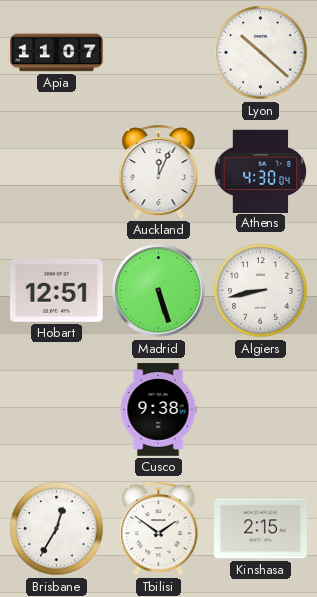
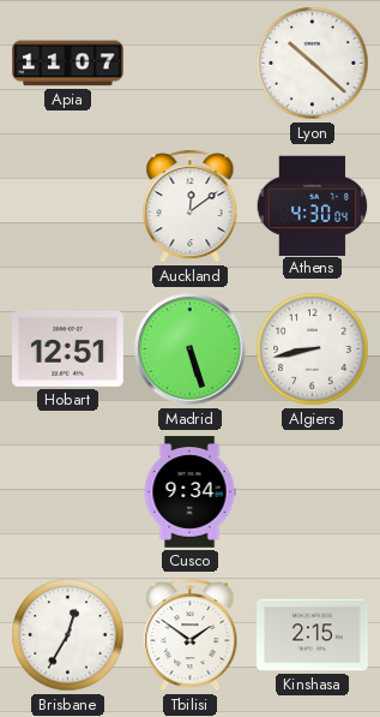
Auckland: 12:04 -> 12:09
Cusco: 9:38 -> 9:34
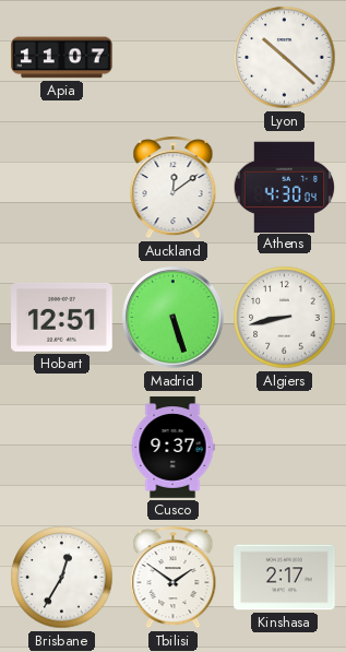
Cusco: 9:34 -> 9:37
Kinshasa: 2:15 -> 2:17
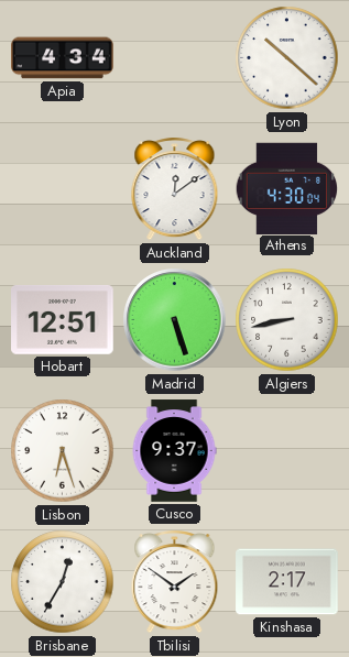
Apia: 11:07 -> 4:34
Lisbon: none -> 6:27
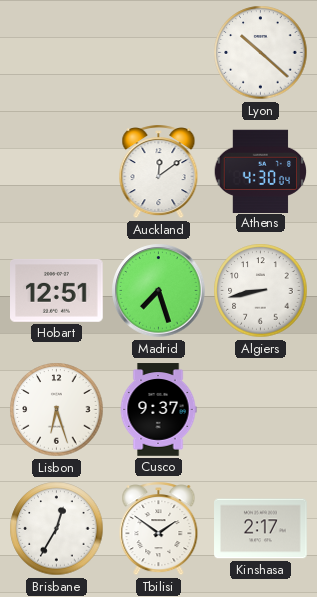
Apia: 4:34 -> none
Madrid: 5:27 -> 7:27
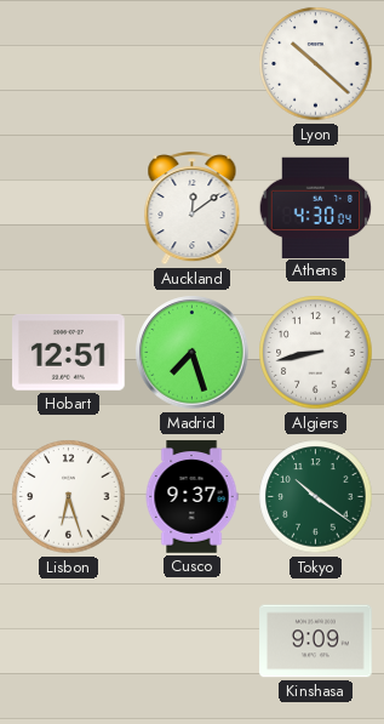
Tokyo: none -> 10:21
Brisbane: 12:35 -> none
Tbilisi: 1:51 -> none
Kinshasa: 2:17 -> 9:09
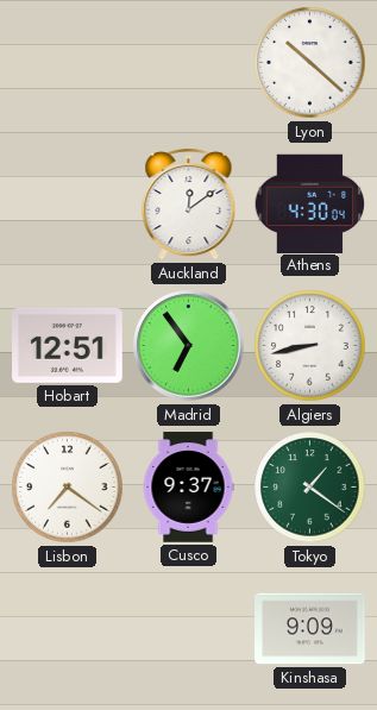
Madrid: 7:27 -> 6:54
Lisbon: 6:27 -> 7:21
Tokyo: 10:21 -> 1:21
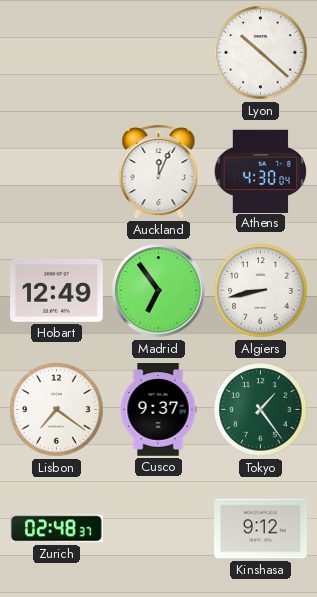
Auckland: 12:09 -> 12:04
Hobart: 12:51 -> 12:49
Tokyo: 1:21 -> 1:24
Zurich: none -> 02:48
Kinshasa: 9:09 -> 9:12
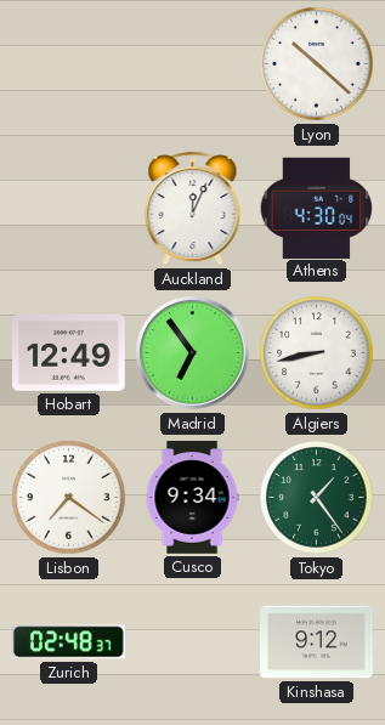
Cusco: 9:37 -> 9:34
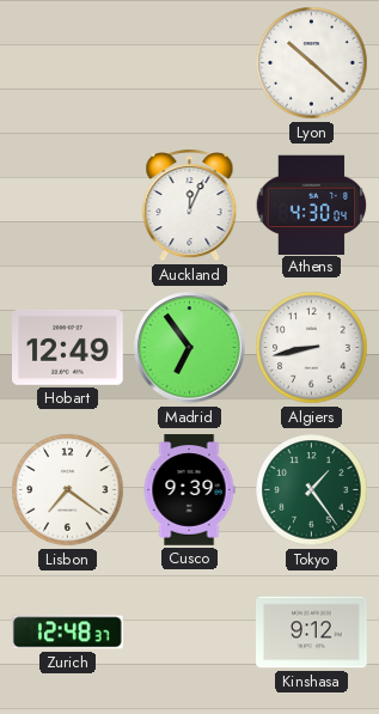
Cusco: 9:34 -> 9:39
Zurich: 02:48 -> 12:48
